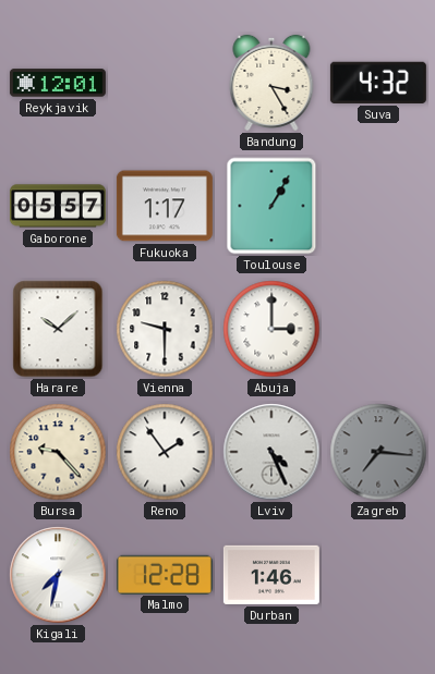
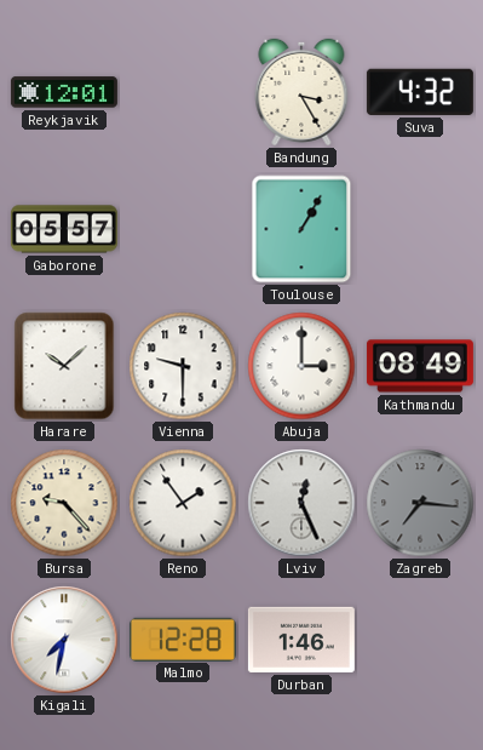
Fukuoka: 1:17 -> none
Kathmandu: none -> 08:49
Lviv: 4:26 -> 12:26
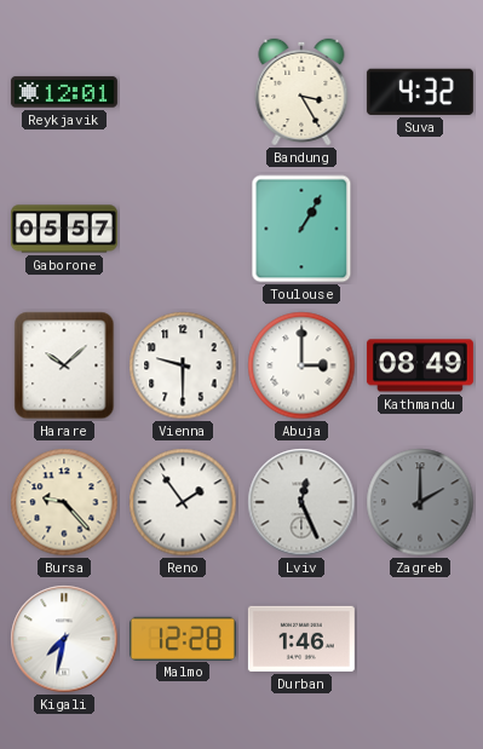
Zagreb: 7:16 -> 2:00
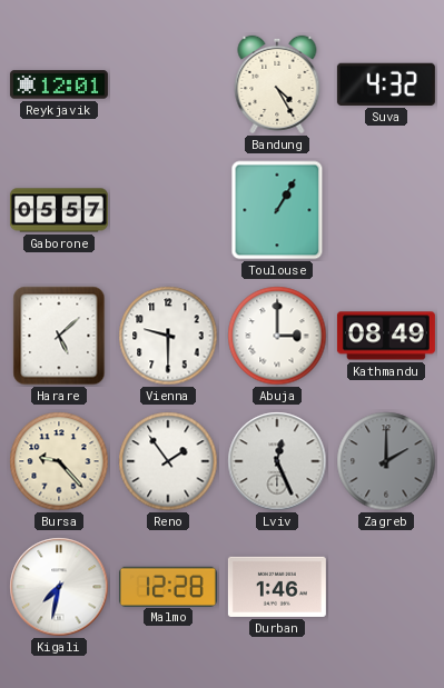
Bandung: 3:25 -> 4:25
Harare: 10:08 -> 5:08
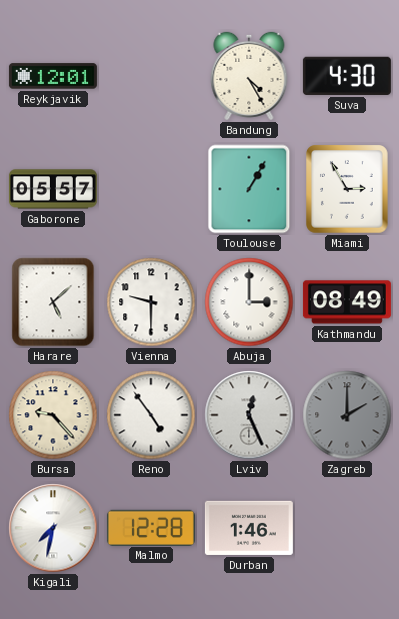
Suva: 4:32 -> 4:30
Miami: none -> 2:55
Reno: 1:54 -> 4:54
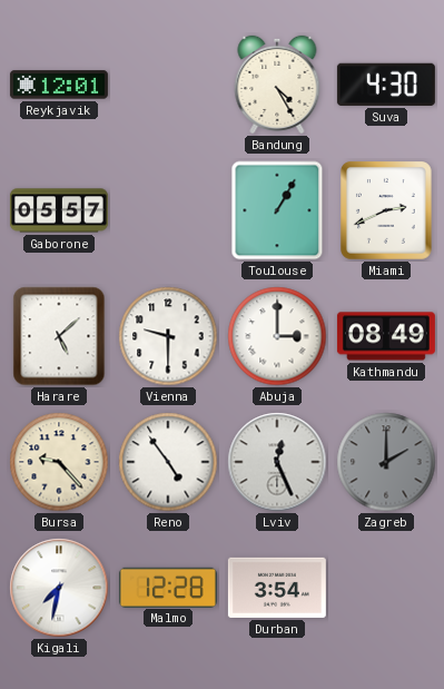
Miami: 2:55 -> 2:41
Durban: 1:46 -> 3:54
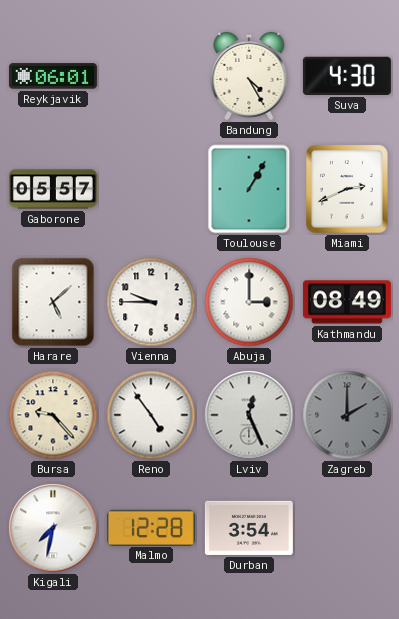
Reykjavik: 12:01 -> 06:01
Vienna: 9:30 -> 9:45
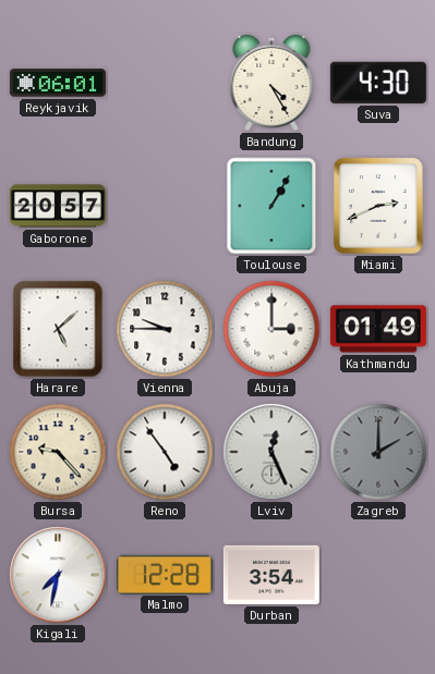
Gaborone: 05:57 -> 20:57
Kathmandu: 08:49 -> 01:49
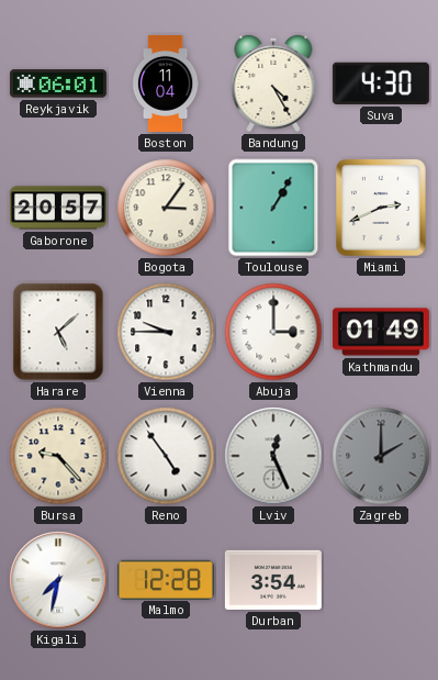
Boston: none -> 11:04
Bogota: none -> 3:06
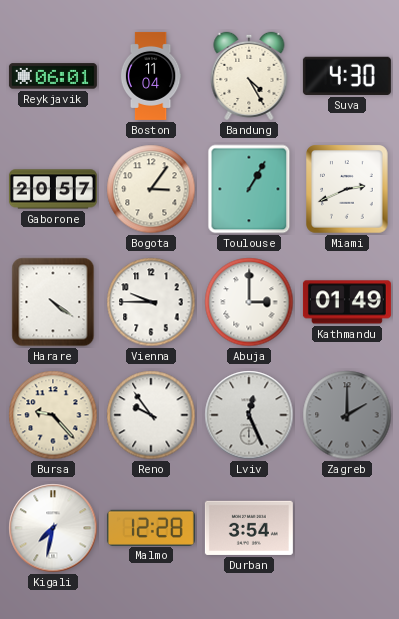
Harare: 5:08 -> 4:21
Reno: 4:54 -> 9:54
